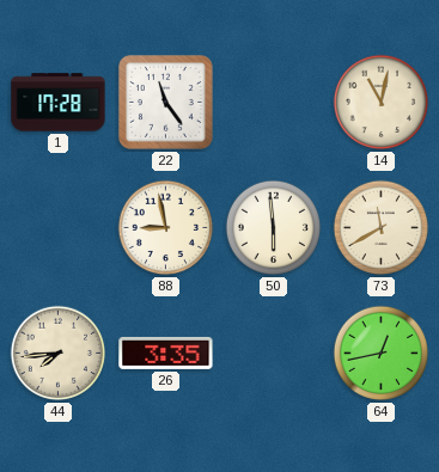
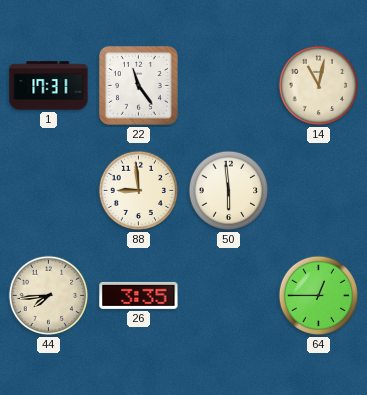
1: 17:28 -> 17:31
88: 8:58 -> 8:59
73: 11:40 -> none
64: 12:43 -> 12:45
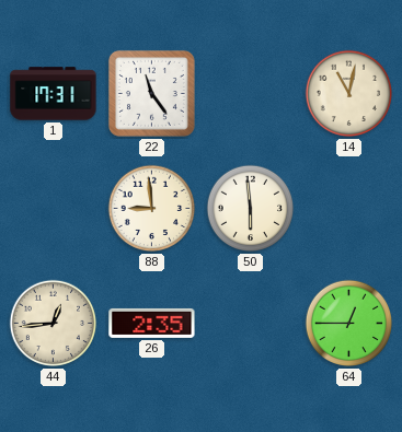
44: 7:44 -> 12:44
26: 3:35 -> 2:35
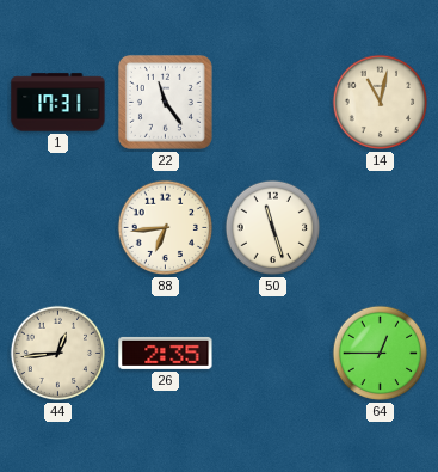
88: 8:59 -> 6:44
50: 5:59 -> 11:27
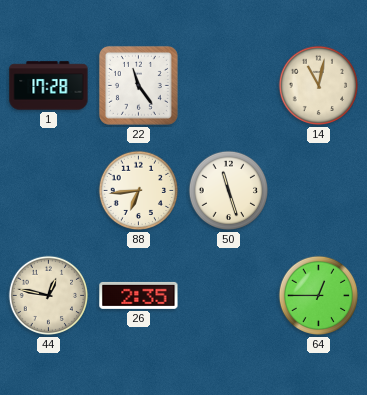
1: 17:31 -> 17:28
44: 12:44 -> 12:47
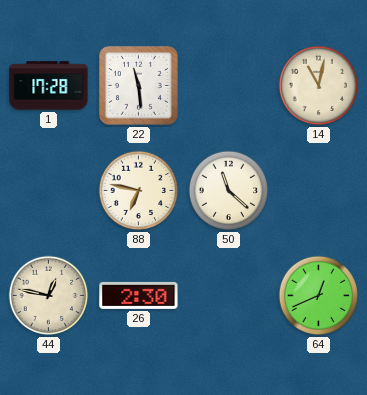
22: 11:24 -> 11:29
88: 6:44 -> 6:47
50: 11:27 -> 11:22
26: 2:35 -> 2:30
64: 12:45 -> 12:41
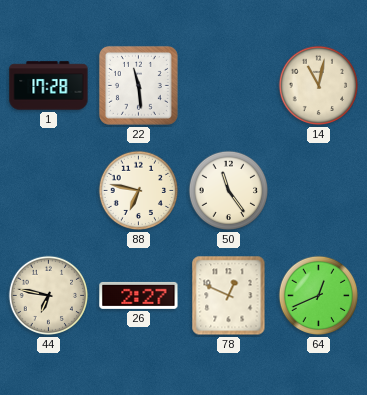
50: 11:22 -> 11:24
44: 12:47 -> 6:47
26: 2:30 -> 2:27
78: none -> 12:49
